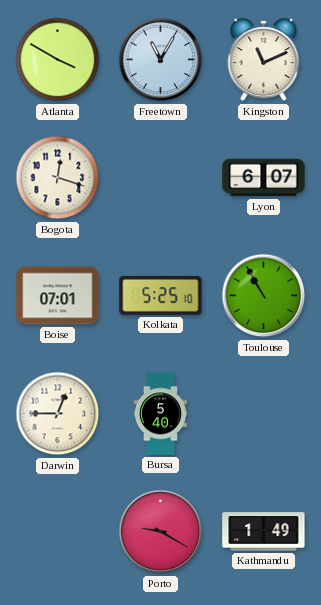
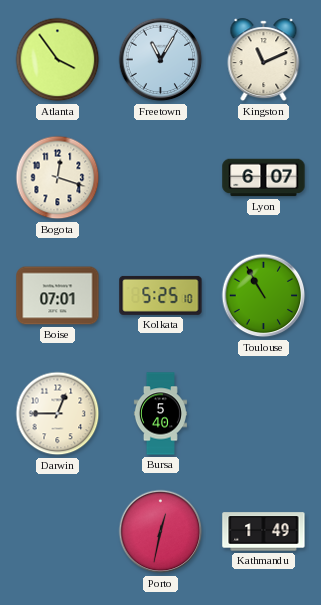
Atlanta: 3:50 -> 3:54
Porto: 9:20 -> 12:32
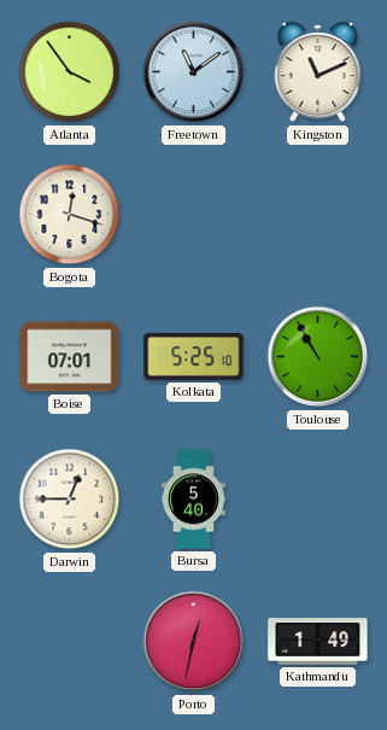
Freetown: 11:05 -> 11:09
Lyon: 6:07 -> none
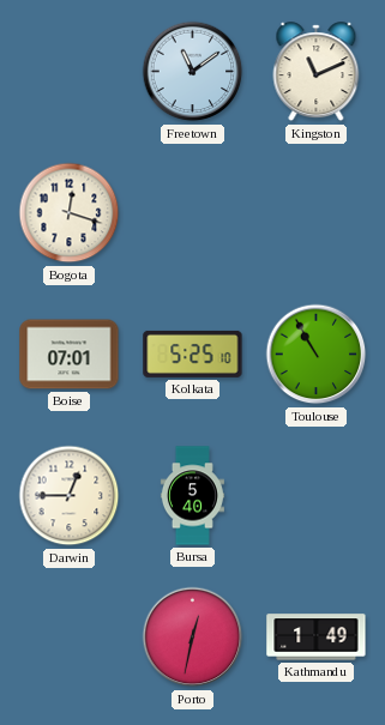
Atlanta: 3:54 -> none
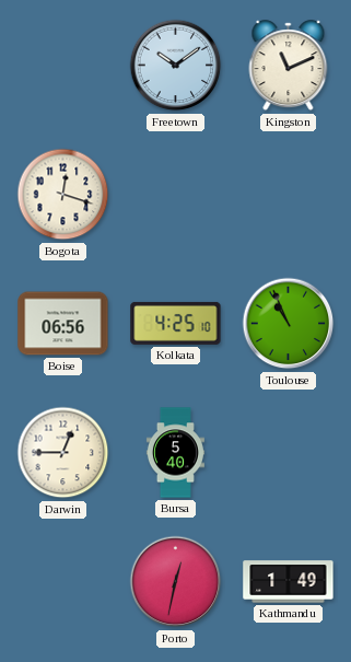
Freetown: 11:09 -> 10:09
Boise: 07:01 -> 06:56
Kolkata: 5:25 -> 4:25
Toulouse: 10:55 -> 10:56
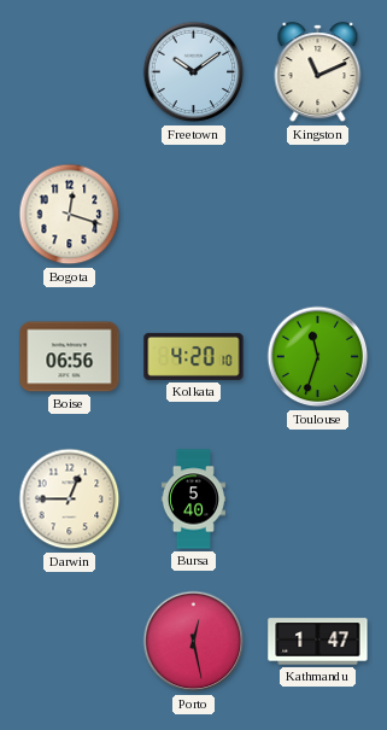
Kolkata: 4:25 -> 4:20
Toulouse: 10:56 -> 11:33
Porto: 12:32 -> 12:28
Kathmandu: 1:49 -> 1:47
